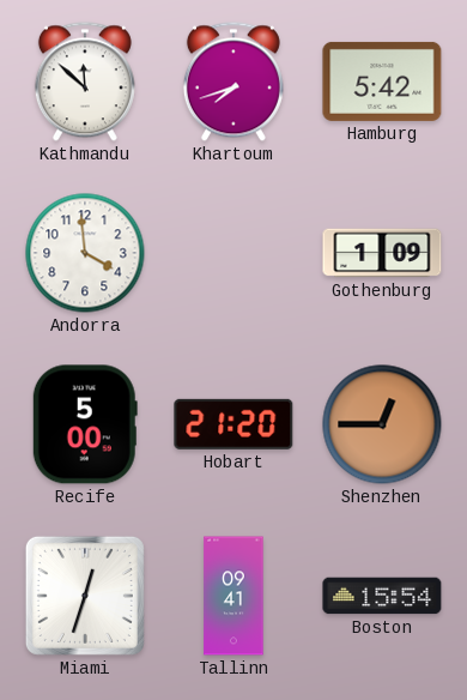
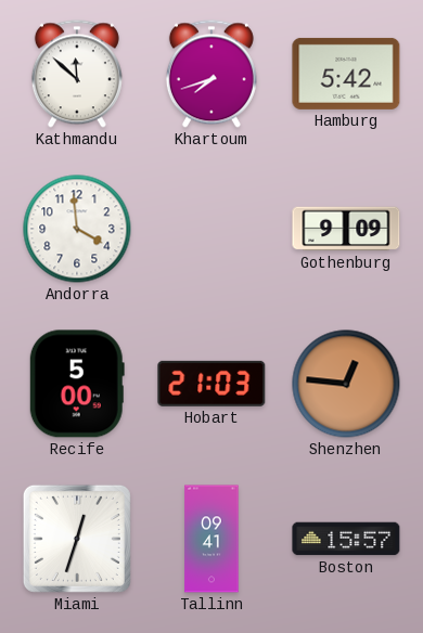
Gothenburg: 1:09 -> 9:09
Hobart: 21:20 -> 21:03
Shenzhen: 12:45 -> 12:46
Boston: 15:54 -> 15:57
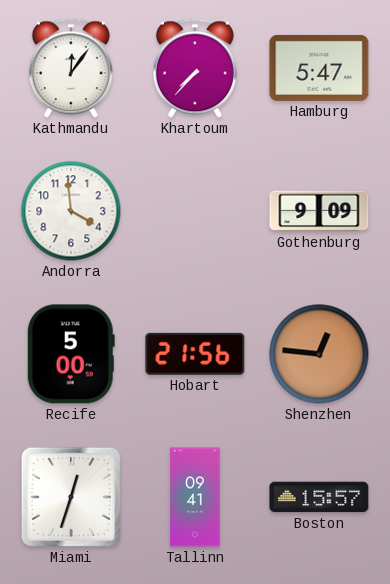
Kathmandu: 11:52 -> 12:06
Khartoum: 7:42 -> 7:37
Hamburg: 5:42 -> 5:47
Hobart: 21:03 -> 21:56
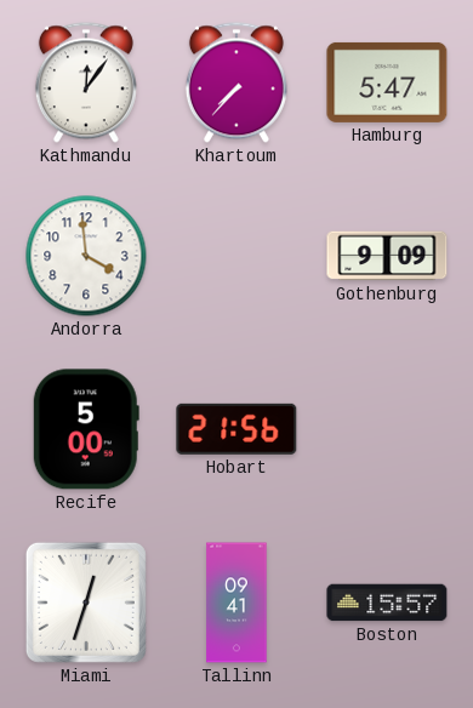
Shenzhen: 12:46 -> none
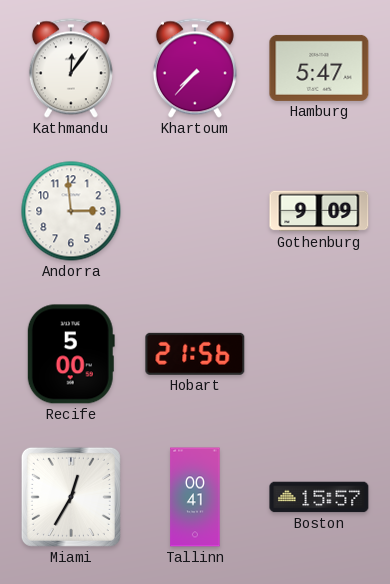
Andorra: 3:59 -> 2:59
Miami: 12:33 -> 12:35
Tallinn: 09:41 -> 00:41
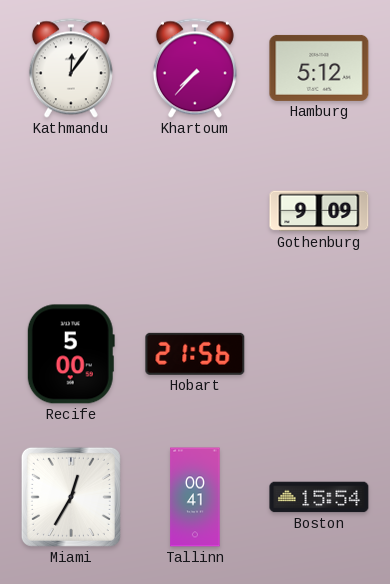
Hamburg: 5:47 -> 5:12
Andorra: 2:59 -> none
Boston: 15:57 -> 15:54
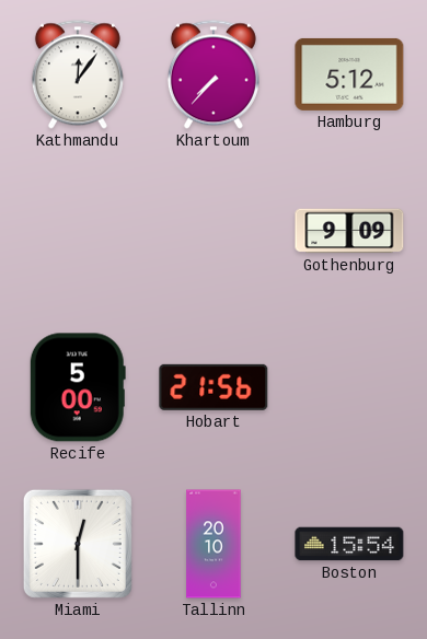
Miami: 12:35 -> 12:30
Tallinn: 00:41 -> 20:10
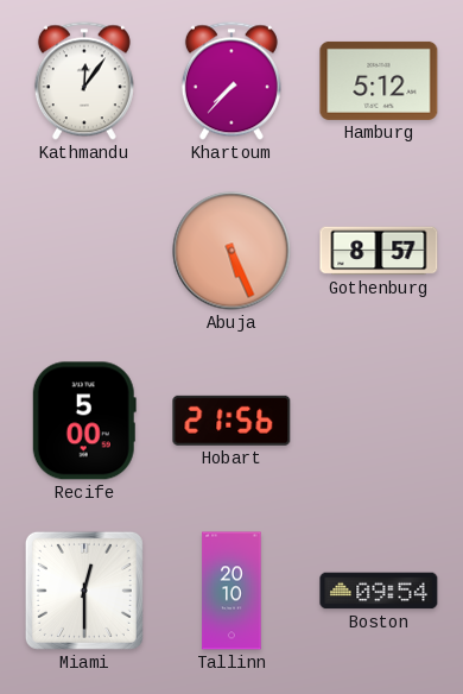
Abuja: none -> 5:26
Gothenburg: 9:09 -> 8:57
Boston: 15:54 -> 09:54
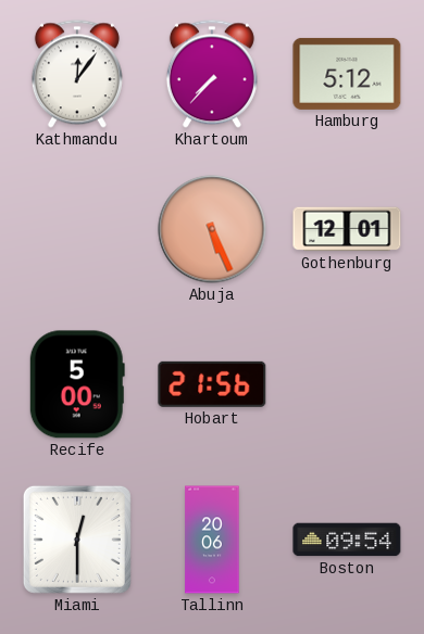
Gothenburg: 8:57 -> 12:01
Tallinn: 20:10 -> 20:06
